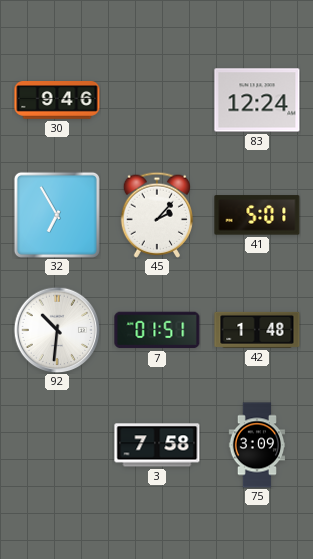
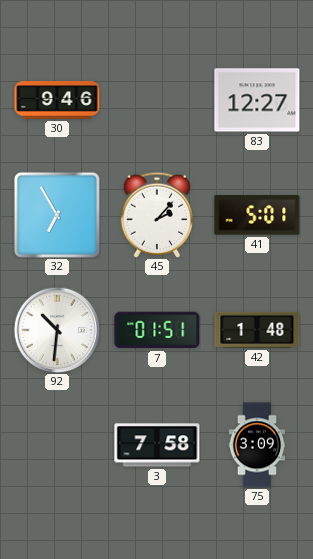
83: 12:24 -> 12:27
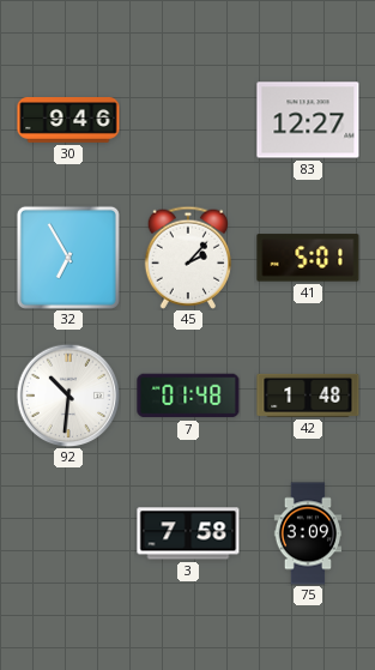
7: 01:51 -> 01:48
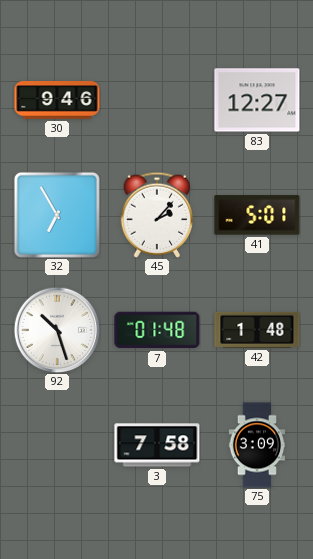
92: 10:31 -> 10:27
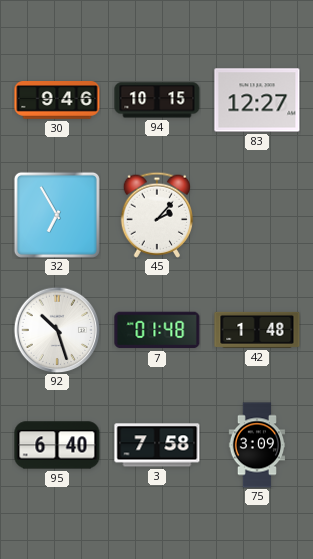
94: none -> 10:15
41: 5:01 -> none
95: none -> 6:40
